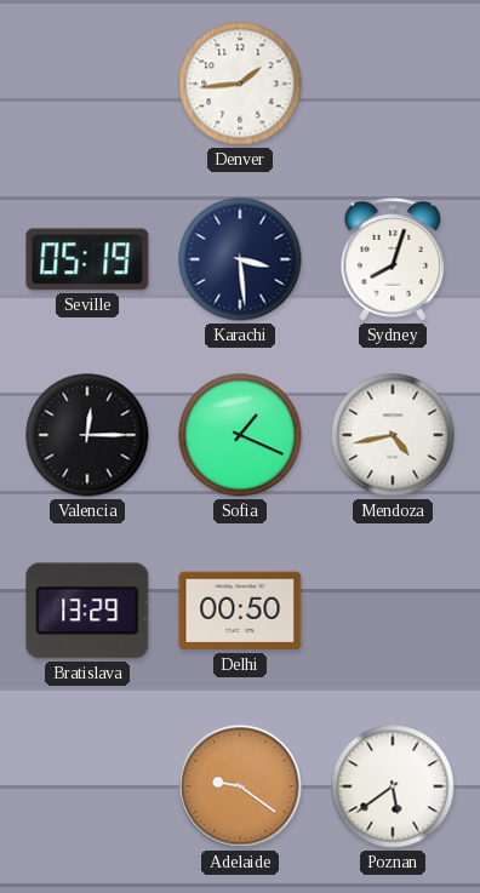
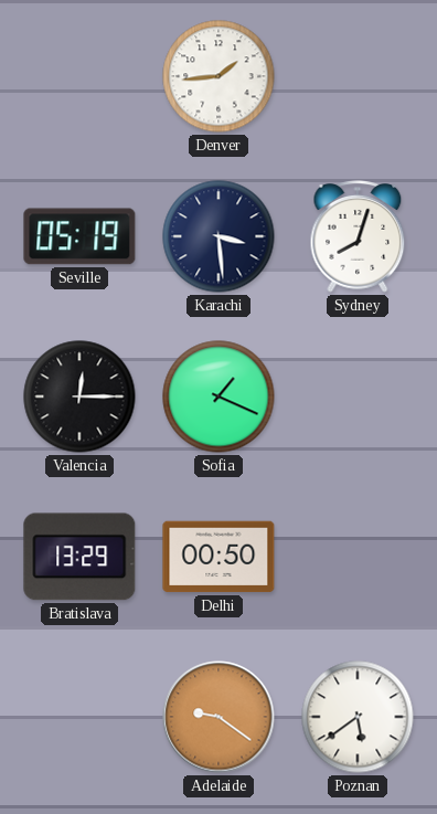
Mendoza: 4:43 -> none
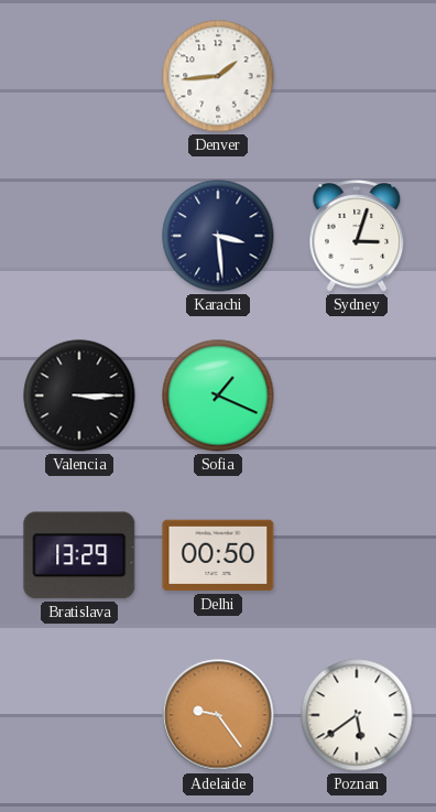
Seville: 05:19 -> none
Sydney: 8:03 -> 3:03
Valencia: 12:15 -> 3:15
Adelaide: 9:21 -> 9:24
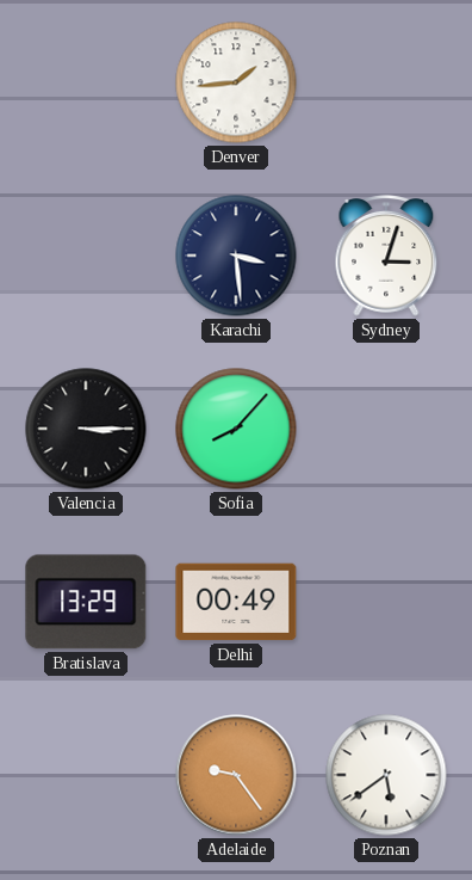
Sofia: 1:19 -> 8:07
Delhi: 00:50 -> 00:49
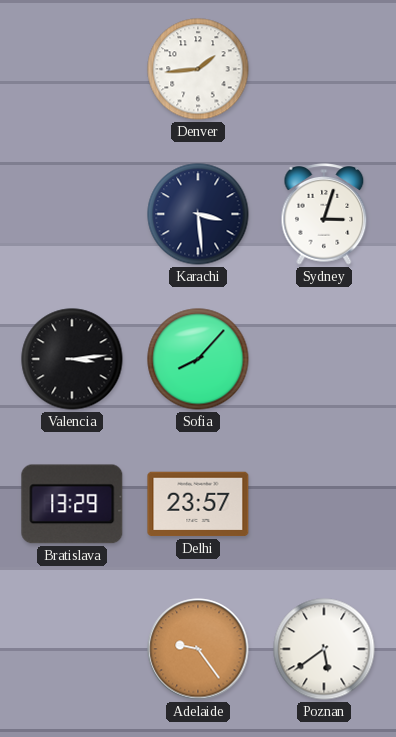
Valencia: 3:15 -> 3:14
Delhi: 00:49 -> 23:57
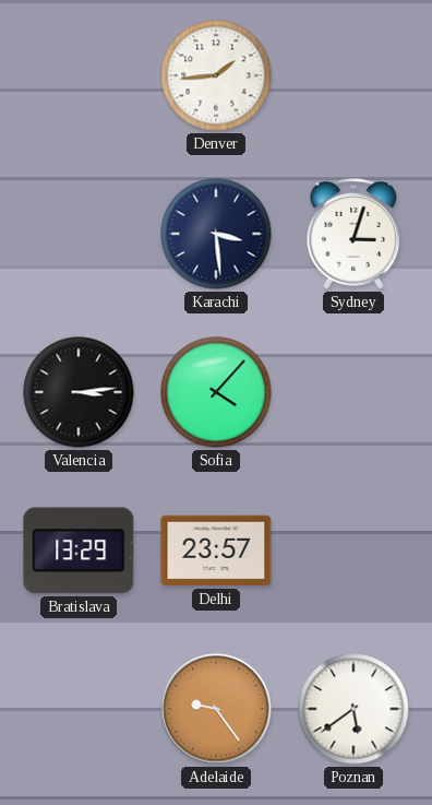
Sofia: 8:07 -> 4:07
